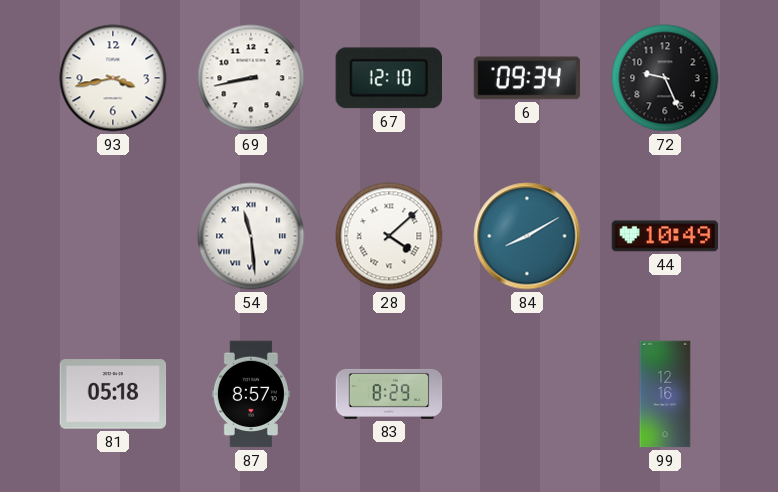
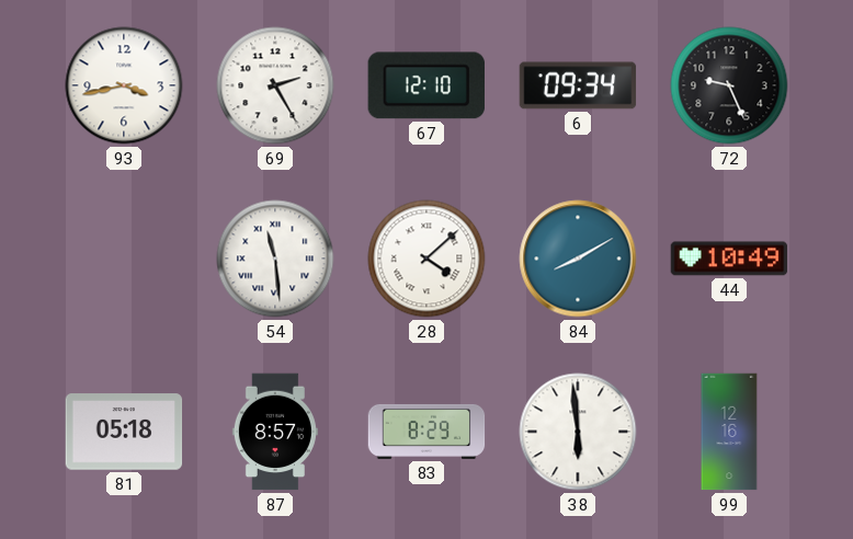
69: 8:43 -> 2:25
38: none -> 5:59
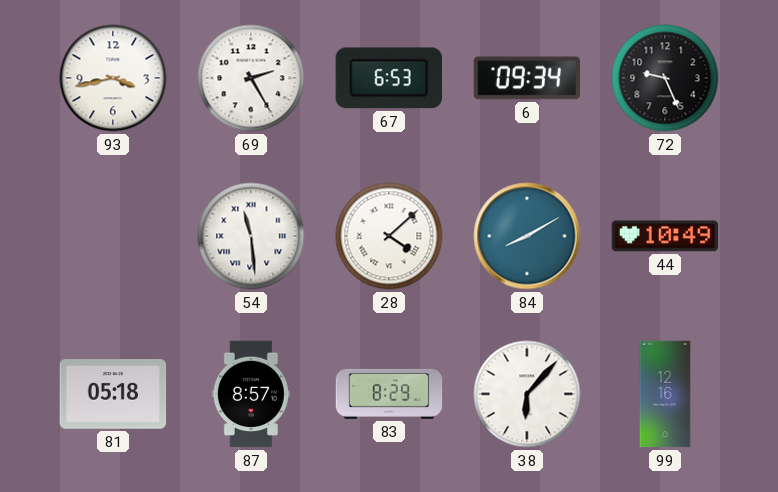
67: 12:10 -> 6:53
38: 5:59 -> 6:07
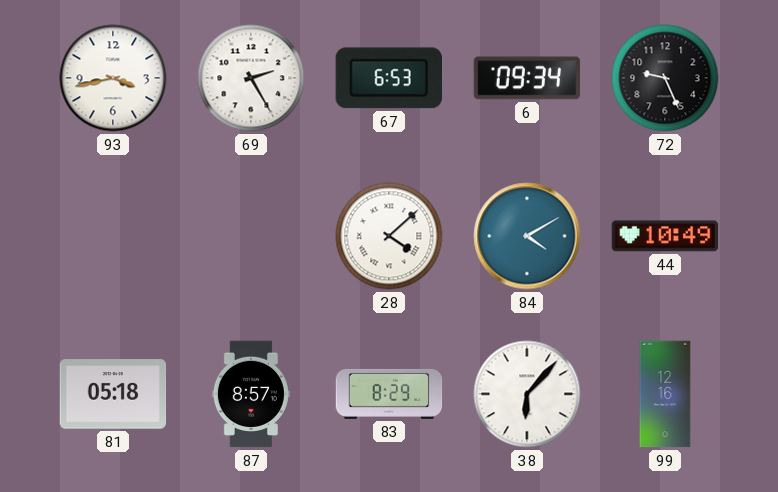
54: 11:29 -> none
84: 8:10 -> 4:10
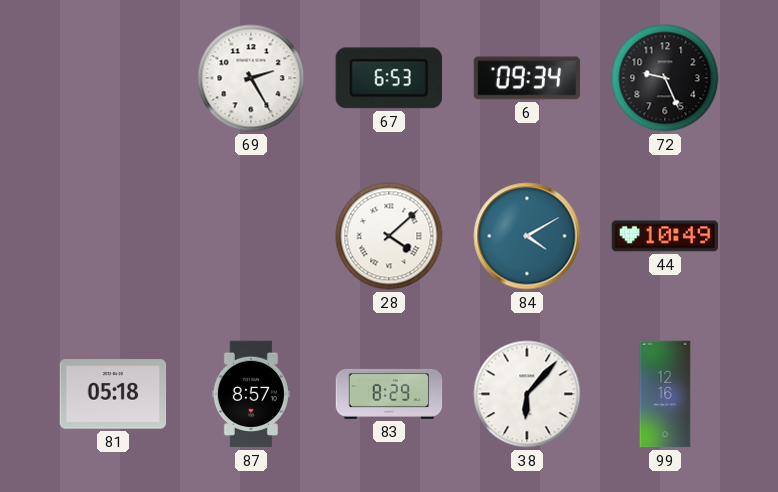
93: 3:43 -> none
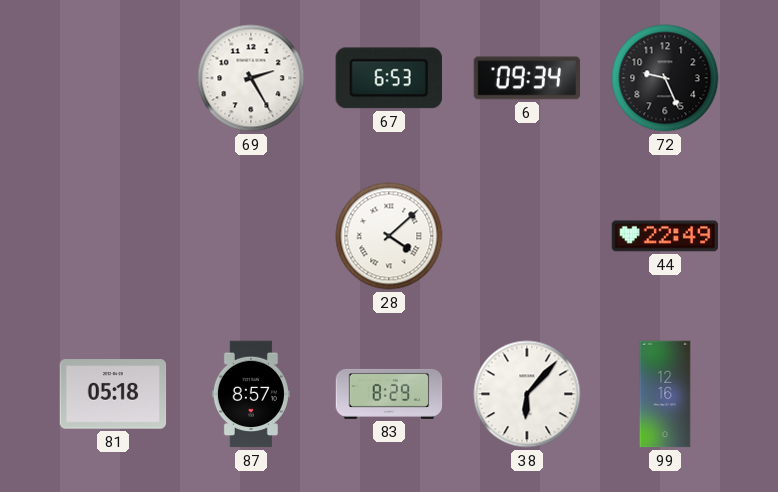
84: 4:10 -> none
44: 10:49 -> 22:49
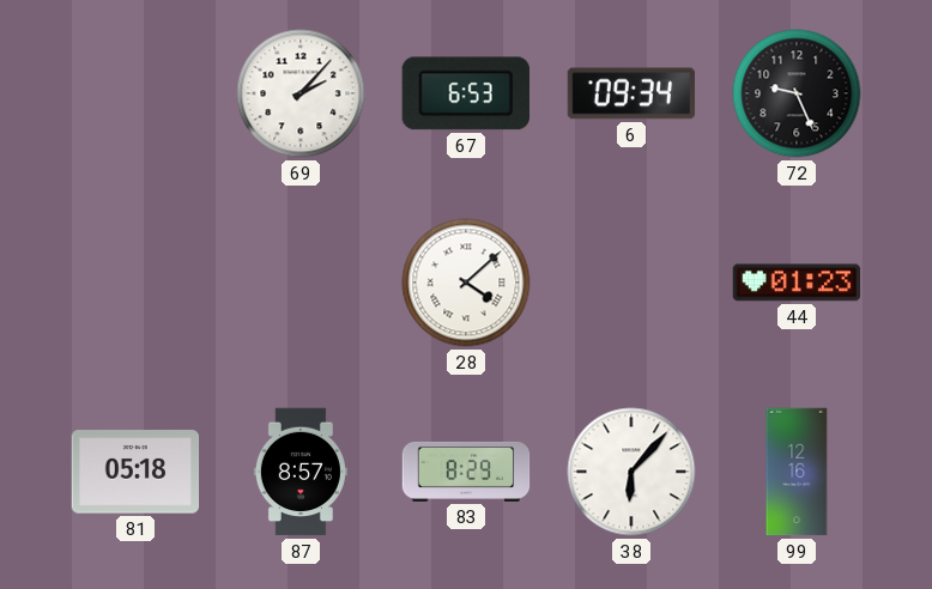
69: 2:25 -> 2:07
44: 22:49 -> 01:23
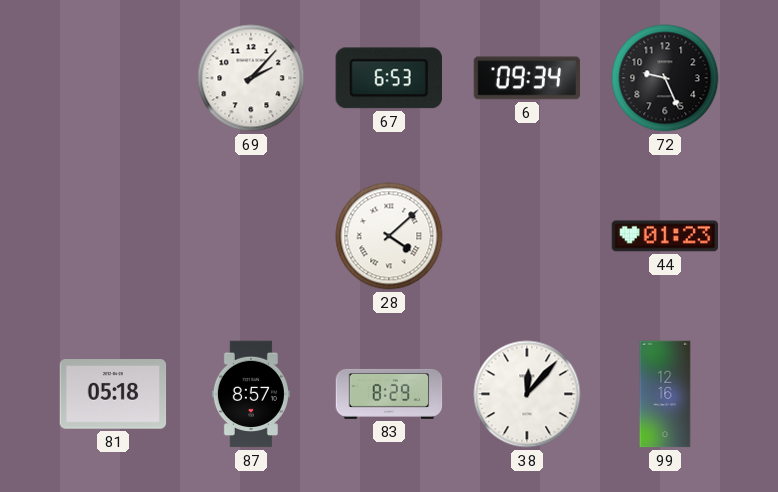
38: 6:07 -> 12:07
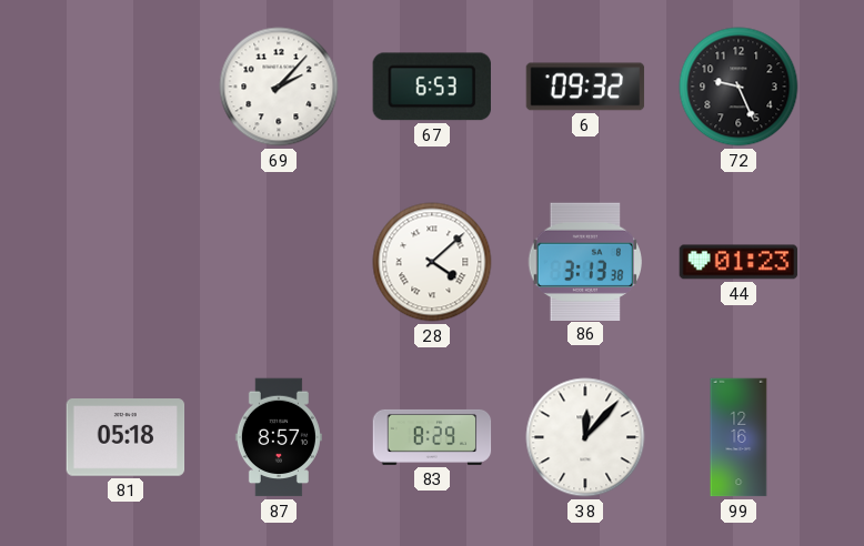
6: 09:34 -> 09:32
86: none -> 3:13
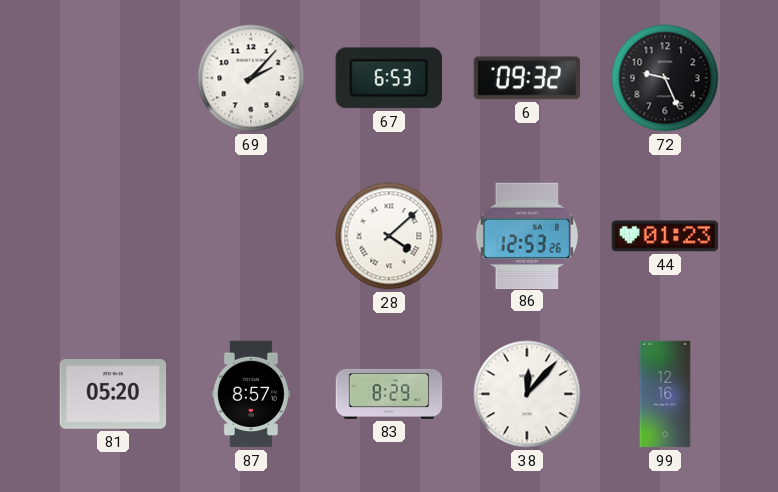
86: 3:13 -> 12:53
81: 05:18 -> 05:20
